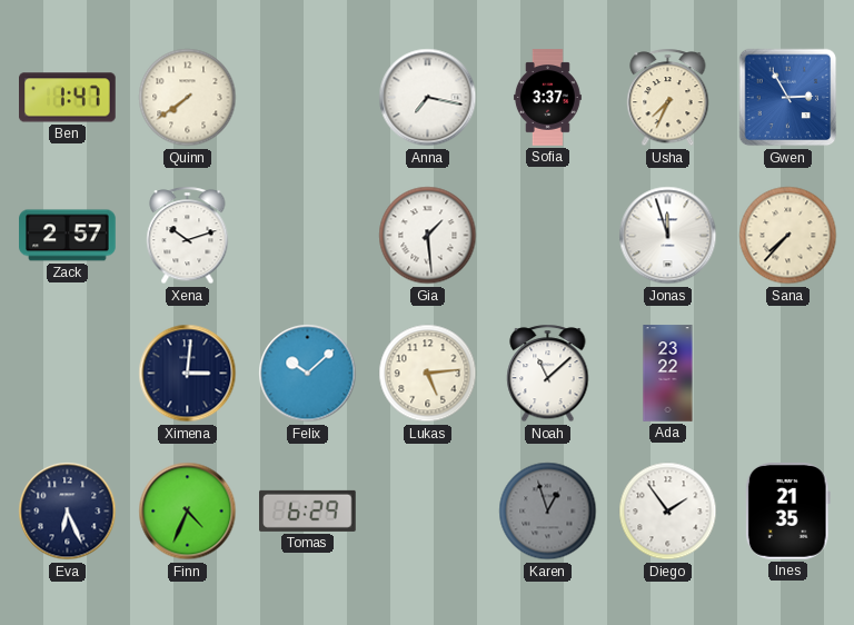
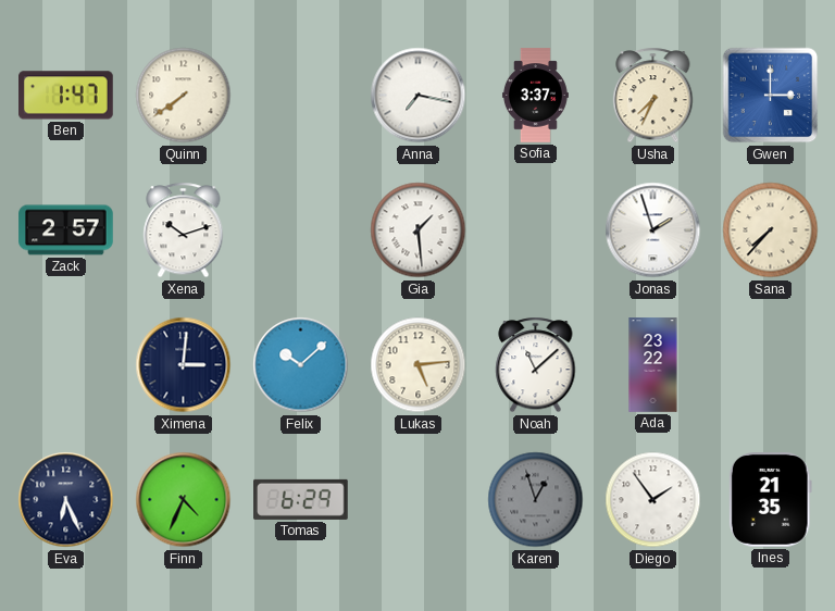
Gwen: 2:55 -> 3:00
Jonas: 11:57 -> 1:57
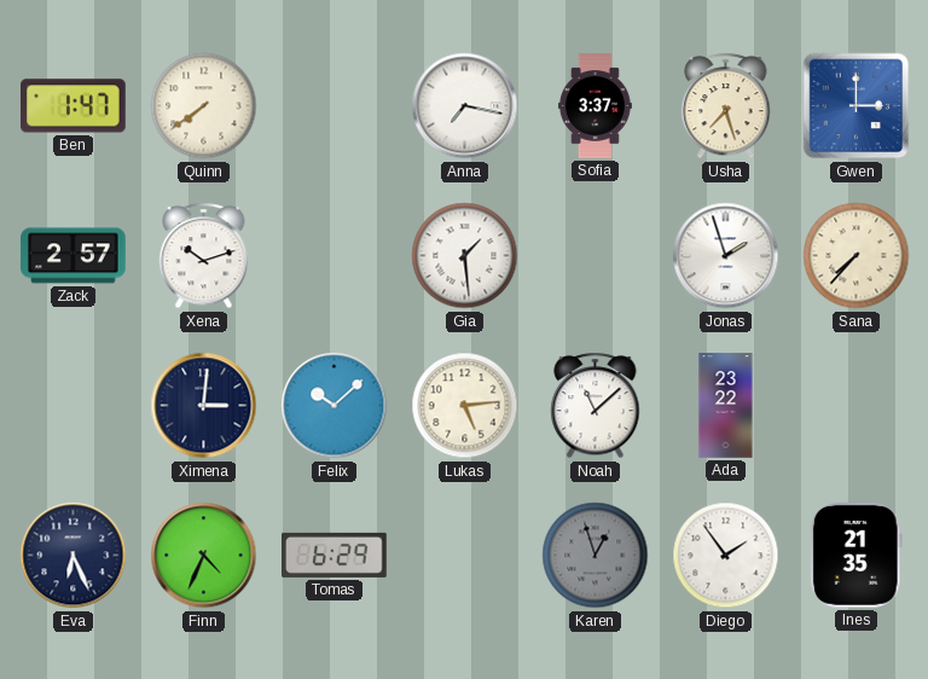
Usha: 7:34 -> 7:27
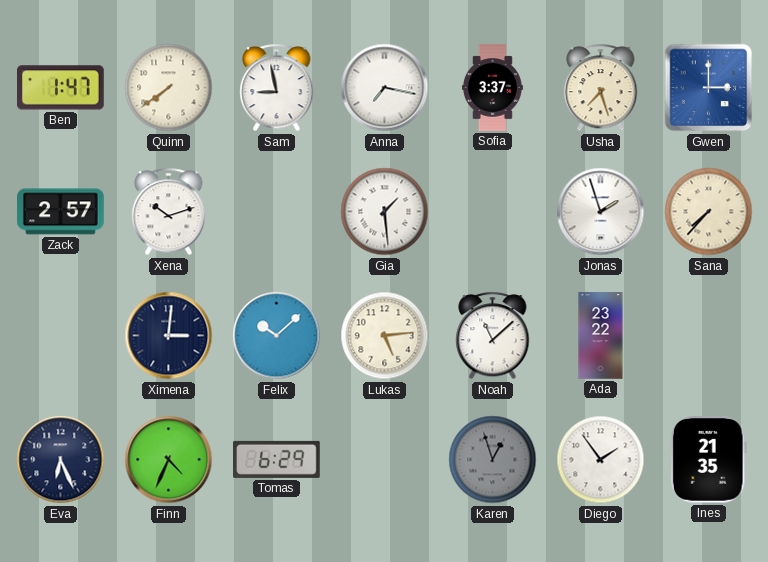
Sam: none -> 8:58
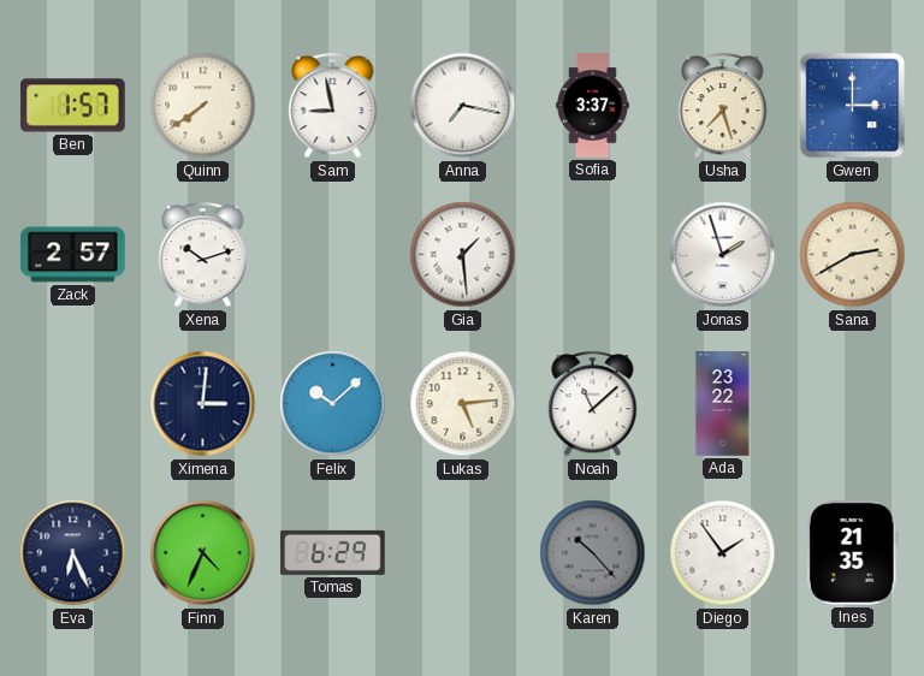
Ben: 1:47 -> 1:57
Sana: 7:37 -> 2:40
Karen: 12:57 -> 10:23
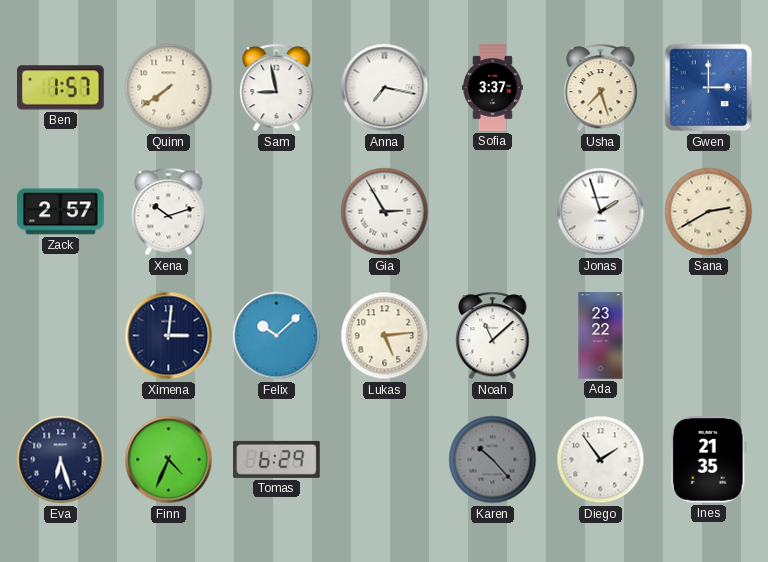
Gia: 1:29 -> 2:55
Eva: 6:26 -> 6:27
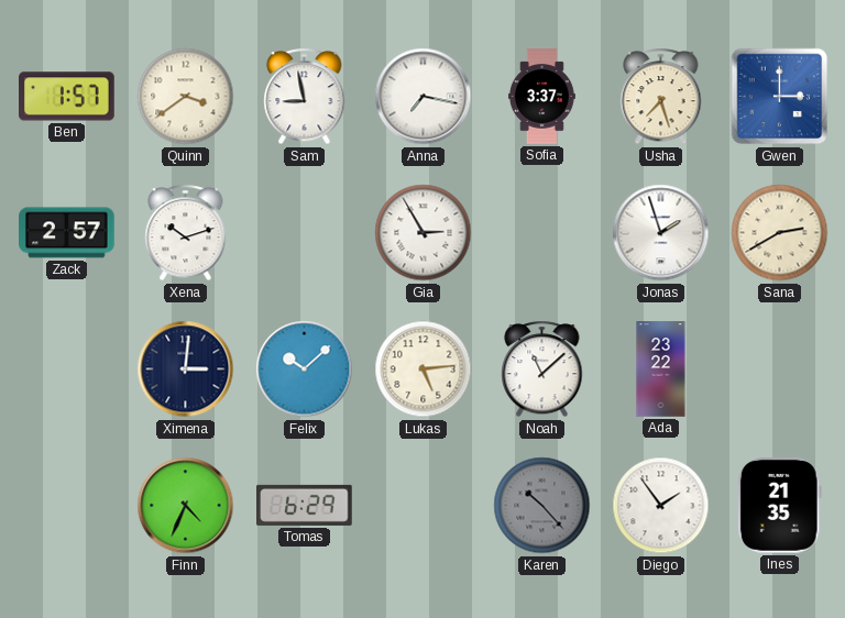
Quinn: 7:39 -> 3:39
Eva: 6:27 -> none
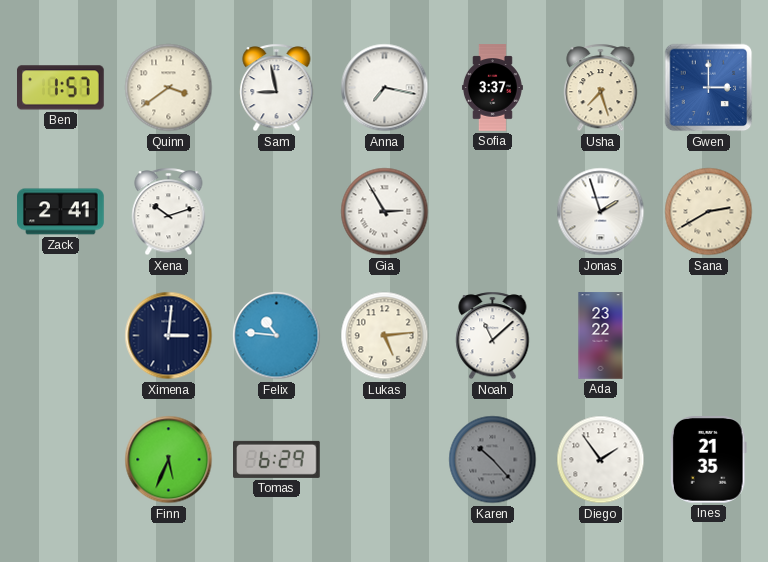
Zack: 2:57 -> 2:41
Felix: 10:08 -> 10:46
Finn: 4:34 -> 5:34
